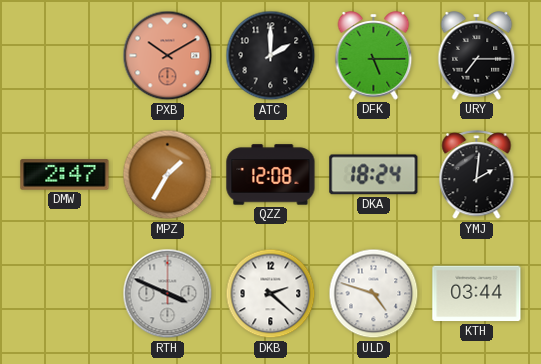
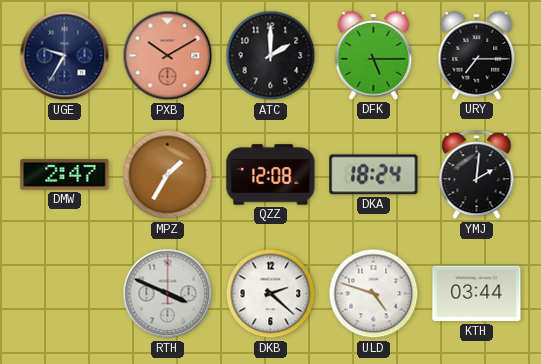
UGE: none -> 9:35
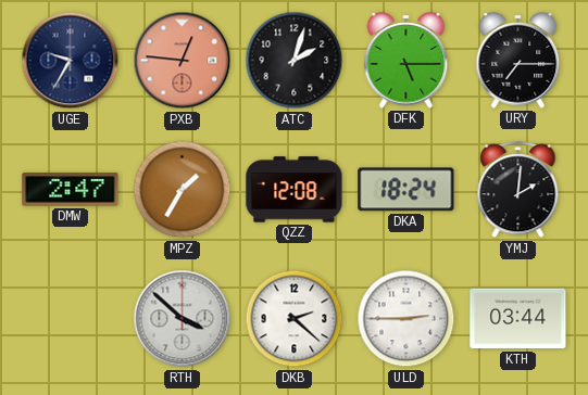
PXB: 10:10 -> 12:46
ATC: 2:00 -> 2:03
RTH: 3:49 -> 3:52
ULD: 4:48 -> 2:45
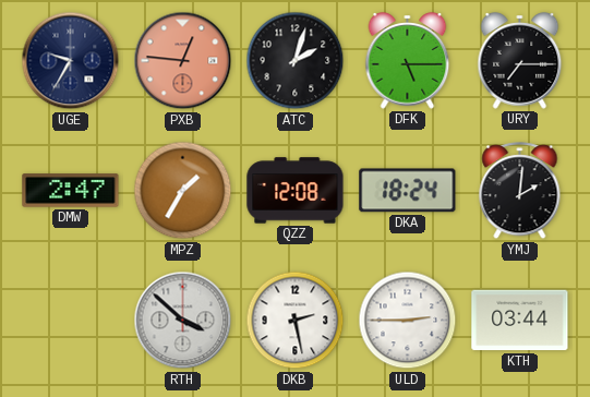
DKB: 2:22 -> 2:28
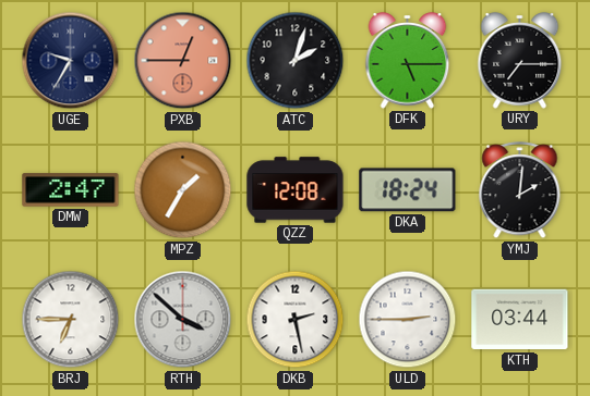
PXB: 12:46 -> 12:45
BRJ: none -> 6:45
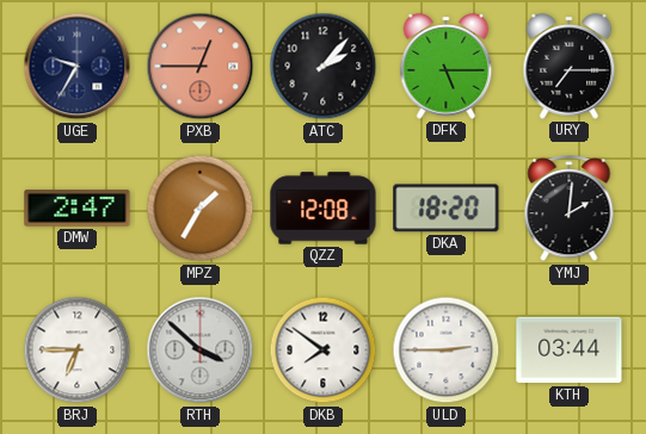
ATC: 2:03 -> 2:07
DKA: 18:24 -> 18:20
DKB: 2:28 -> 7:51
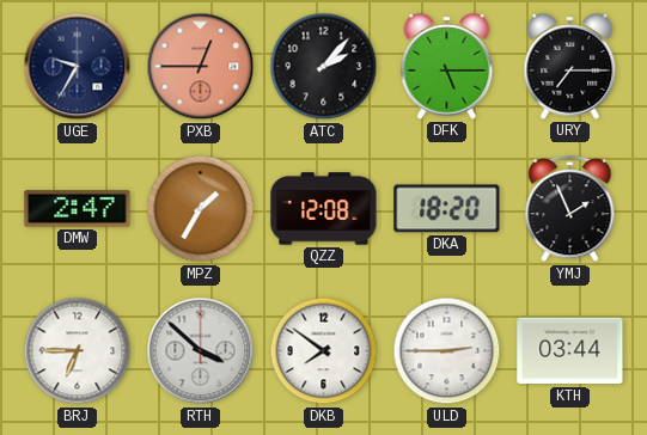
YMJ: 2:01 -> 1:56
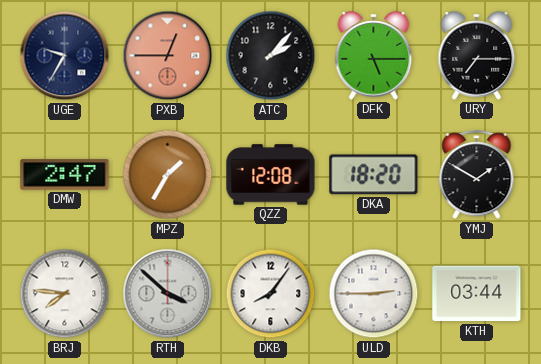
YMJ: 1:56 -> 1:50
BRJ: 6:45 -> 7:46
DKB: 7:51 -> 8:06
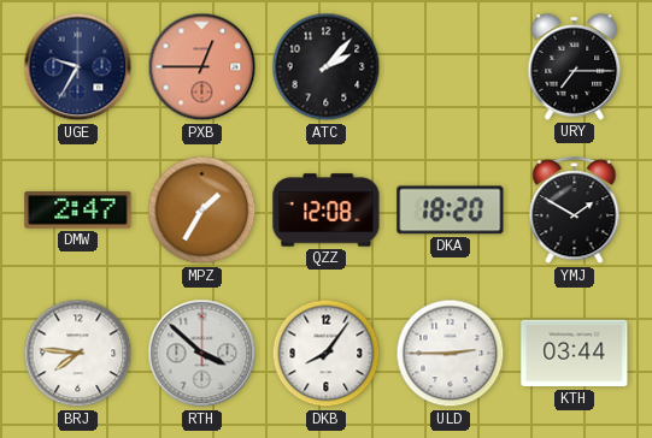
DFK: 5:15 -> none
